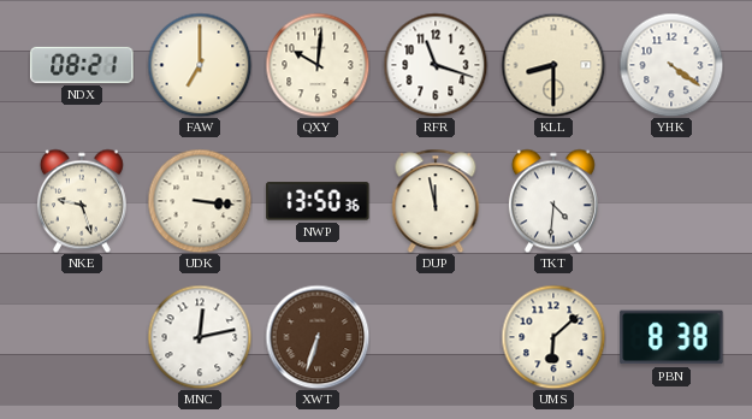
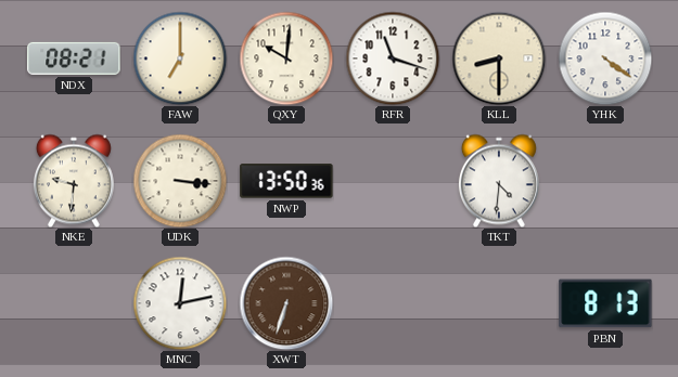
NKE: 9:27 -> 9:31
DUP: 11:58 -> none
UMS: 6:08 -> none
PBN: 8:38 -> 8:13
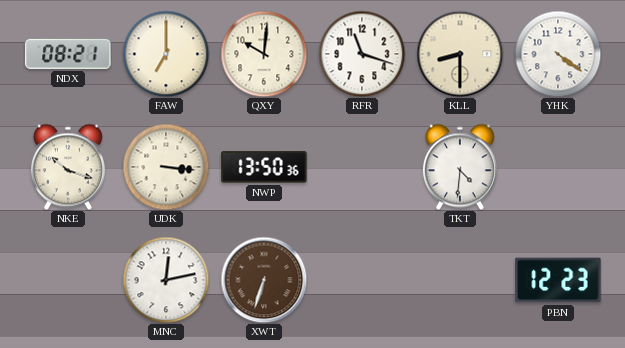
NKE: 9:31 -> 10:18
PBN: 8:13 -> 12:23
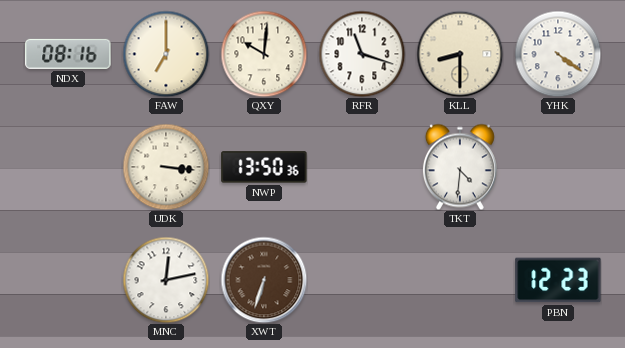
NDX: 08:21 -> 08:16
NKE: 10:18 -> none
